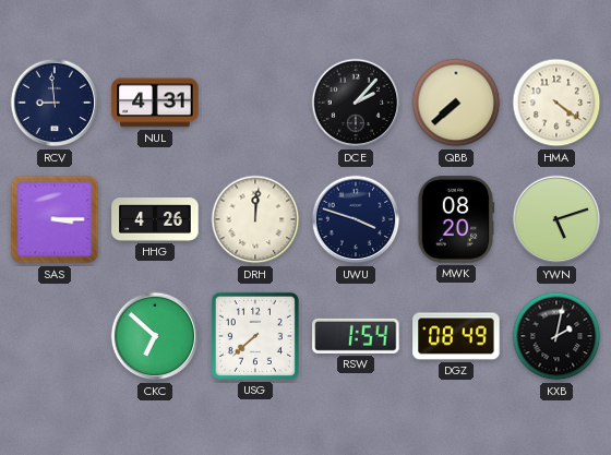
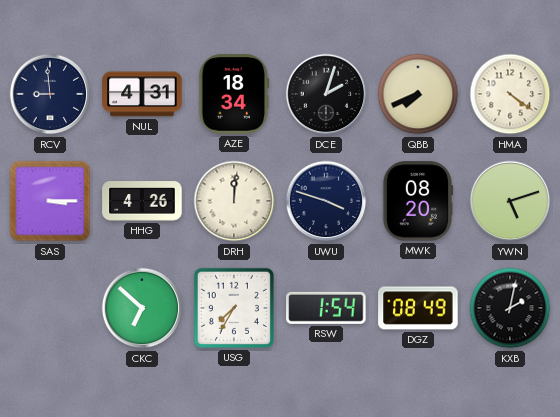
AZE: none -> 18:34
DCE: 2:07 -> 2:03
QBB: 7:38 -> 7:41
USG: 7:38 -> 7:35
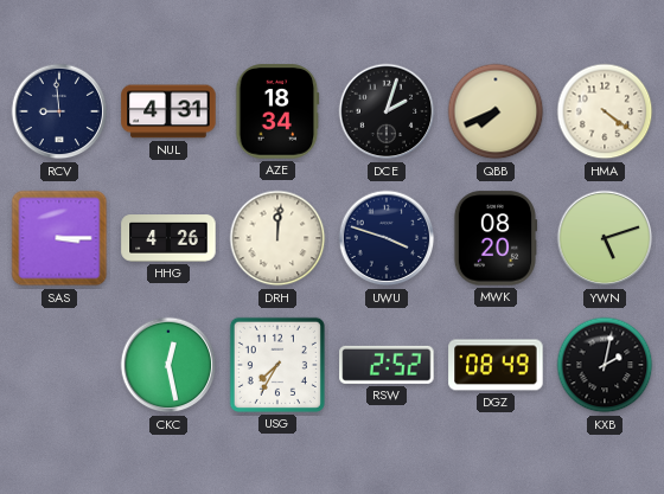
CKC: 6:52 -> 12:28
RSW: 1:54 -> 2:52
